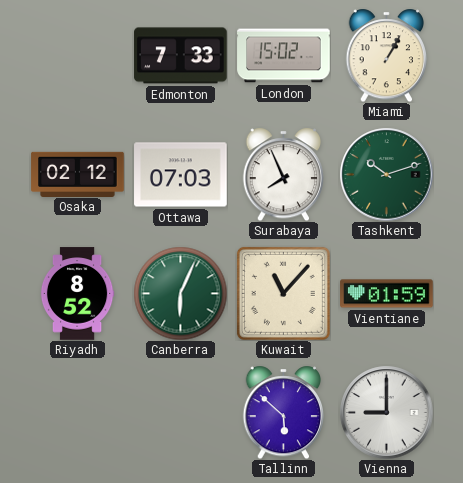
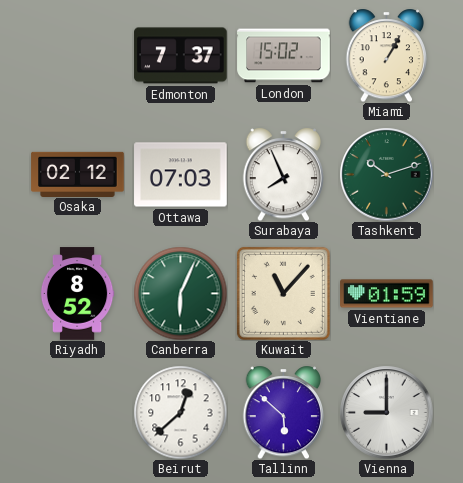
Edmonton: 7:33 -> 7:37
Beirut: none -> 12:38
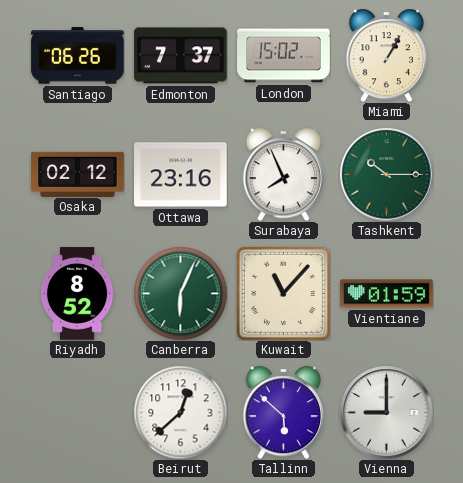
Santiago: none -> 06:26
Ottawa: 07:03 -> 23:16
Tashkent: 10:12 -> 10:15
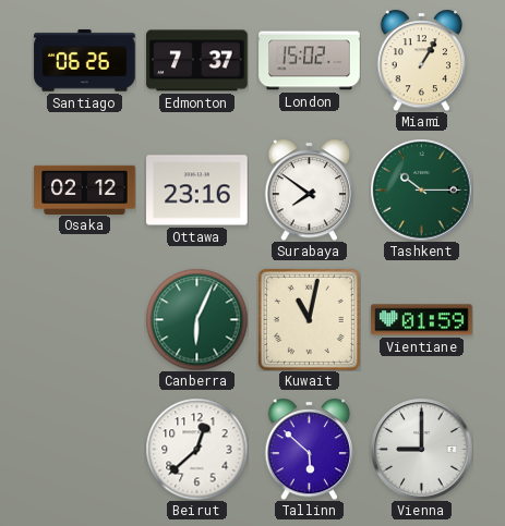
Surabaya: 7:56 -> 7:51
Riyadh: 8:52 -> none
Kuwait: 11:07 -> 11:02
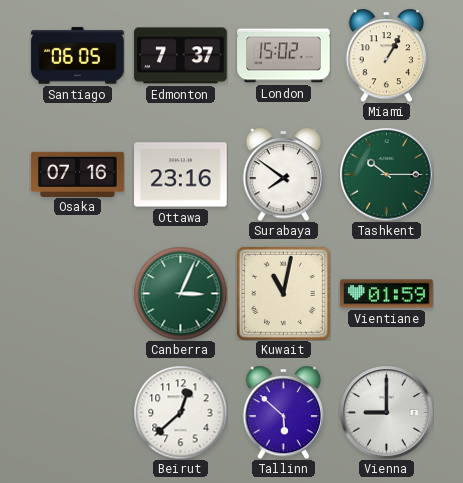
Santiago: 06:26 -> 06:05
Osaka: 02:12 -> 07:16
Canberra: 6:04 -> 3:04
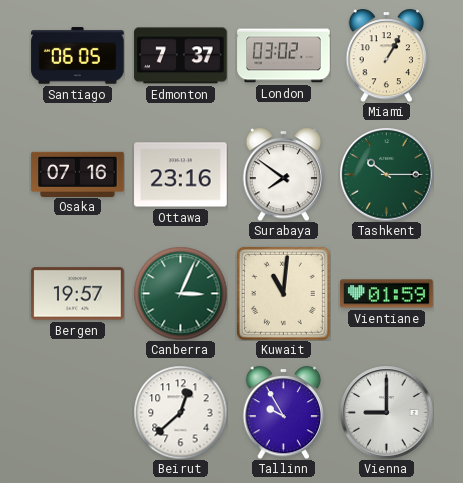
London: 15:02 -> 03:02
Bergen: none -> 19:57
Kuwait: 11:02 -> 11:01
Tallinn: 5:52 -> 9:55
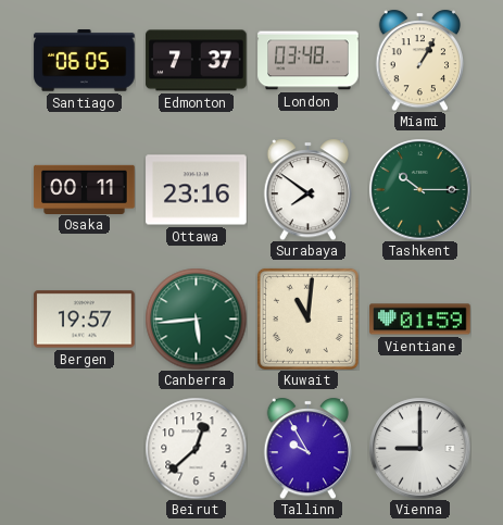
London: 03:02 -> 03:48
Osaka: 07:16 -> 00:11
Canberra: 3:04 -> 5:44
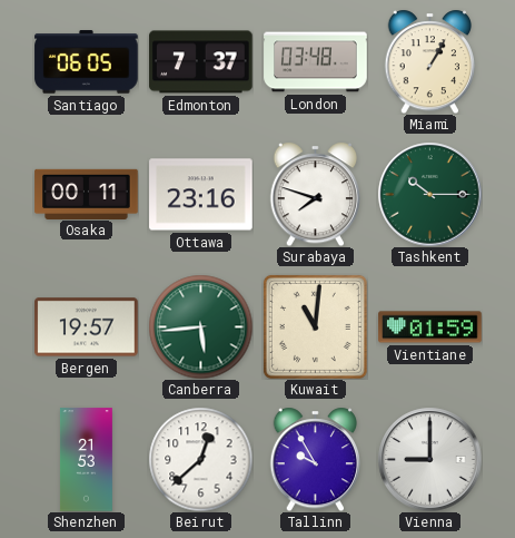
Surabaya: 7:51 -> 7:48
Shenzhen: none -> 21:53
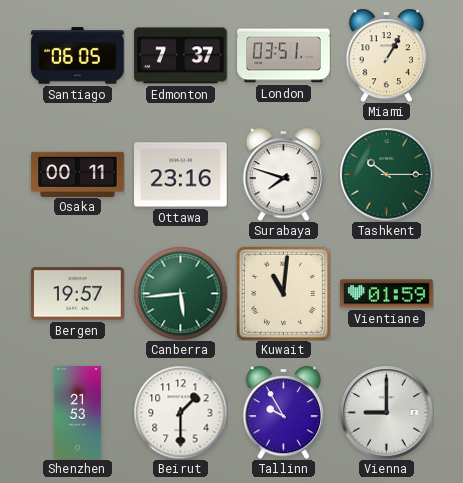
London: 03:48 -> 03:51
Beirut: 12:38 -> 1:30
